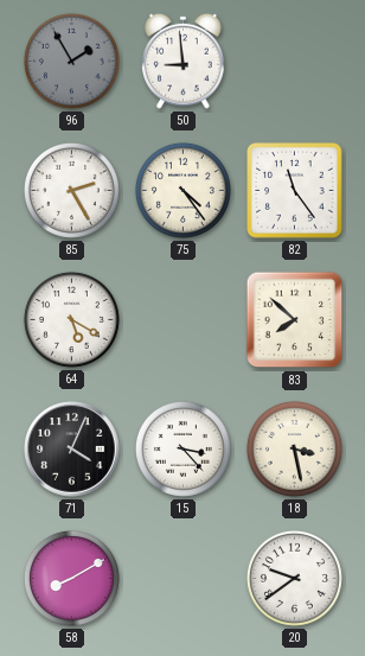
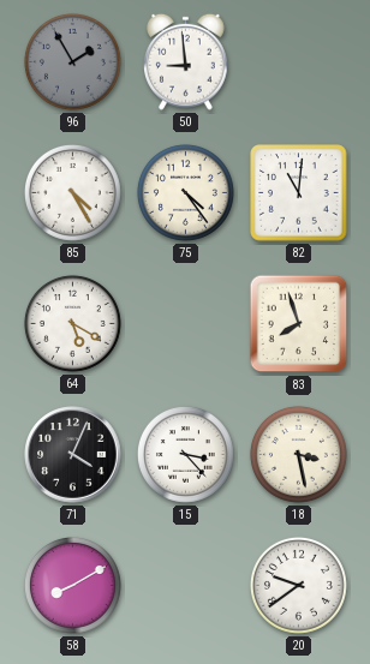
85: 2:25 -> 4:25
82: 11:24 -> 11:01
83: 7:52 -> 7:57
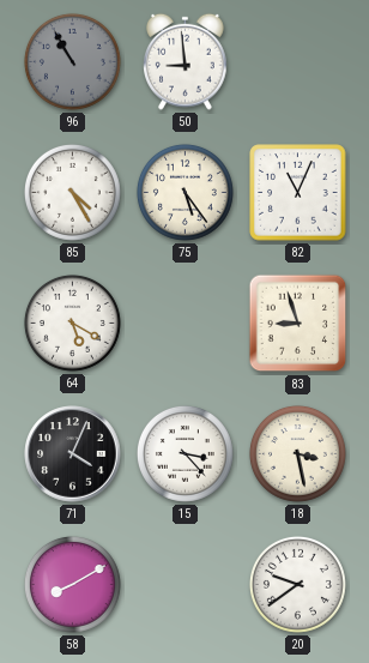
96: 1:55 -> 10:55
75: 4:24 -> 5:24
82: 11:01 -> 11:04
83: 7:57 -> 8:57
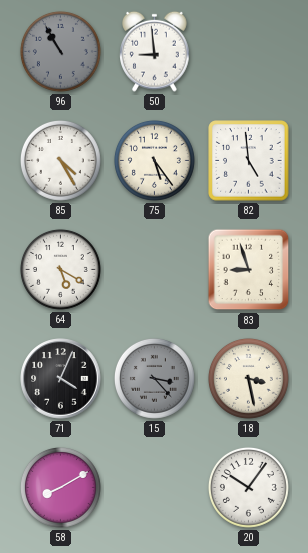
82: 11:04 -> 4:59
15 dial: white -> grey
20: 9:39 -> 10:06
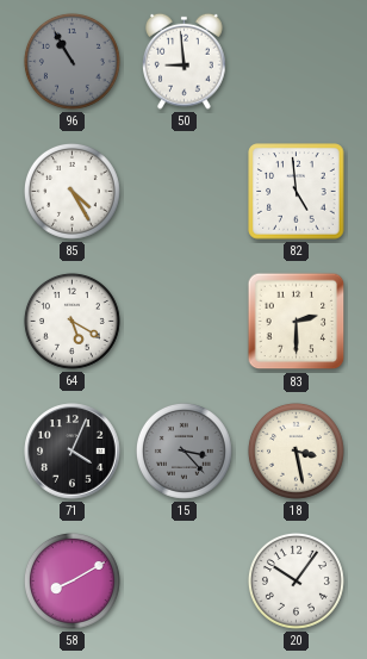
75: 5:24 -> none
83: 8:57 -> 2:30
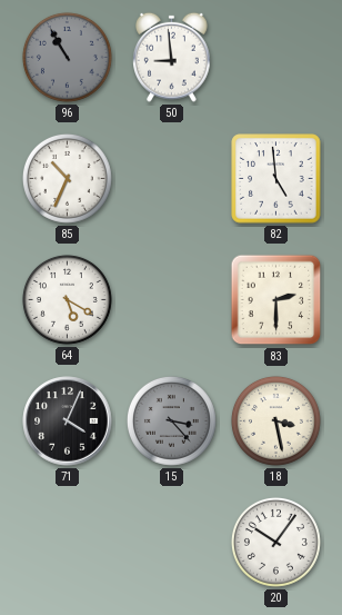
85: 4:25 -> 10:34
58: 8:10 -> none
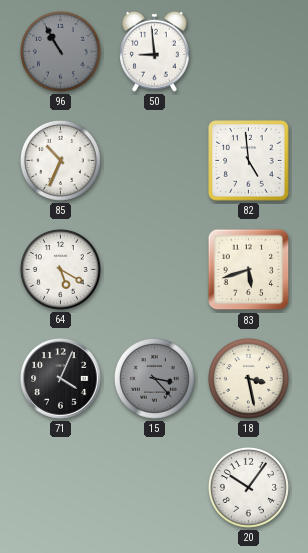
83: 2:30 -> 5:42
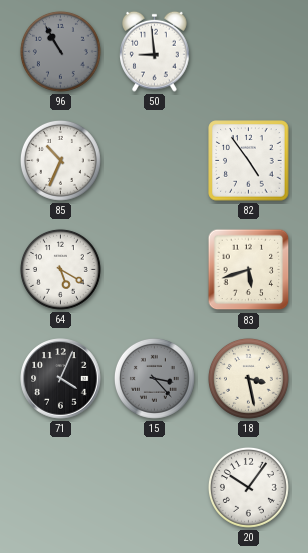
82: 4:59 -> 4:54
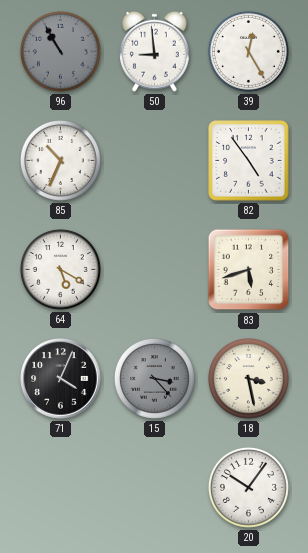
39: none -> 12:25
